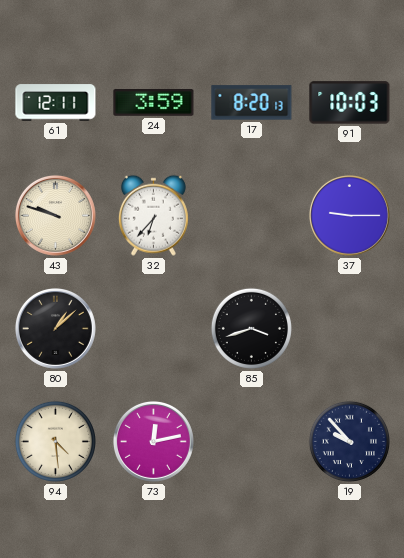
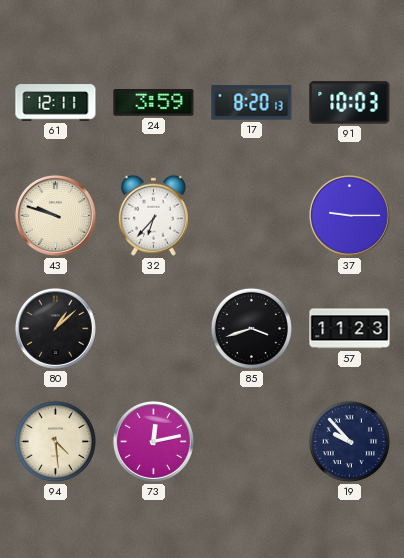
57: none -> 11:23
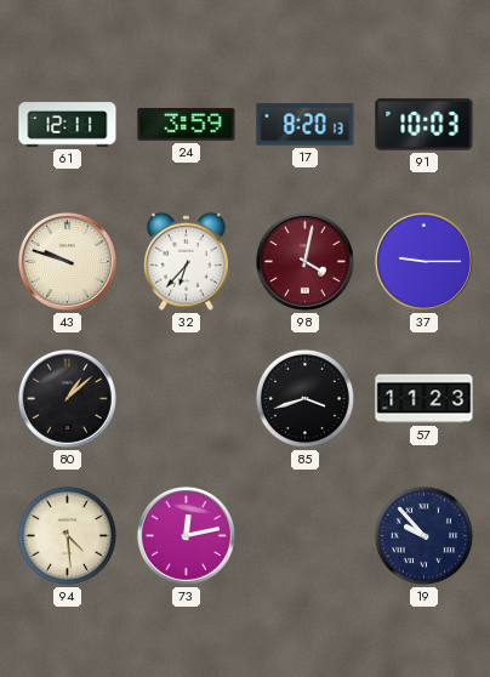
98: none -> 4:02
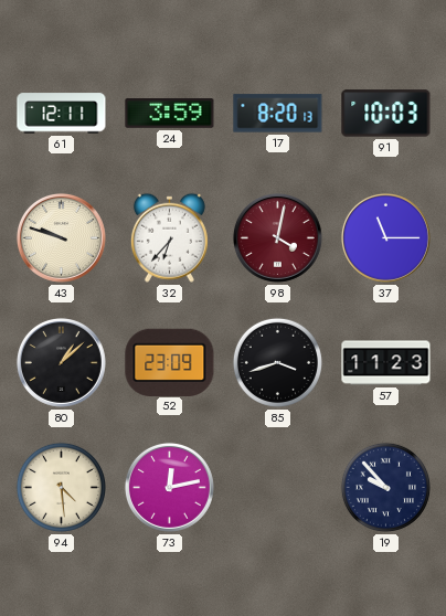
37: 9:15 -> 11:15
52: none -> 23:09
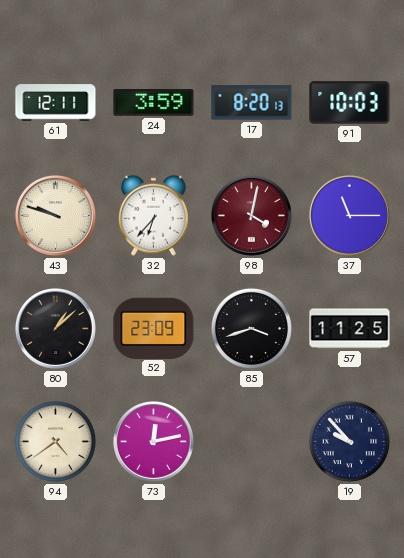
57: 11:23 -> 11:25
94: 4:29 -> 4:39
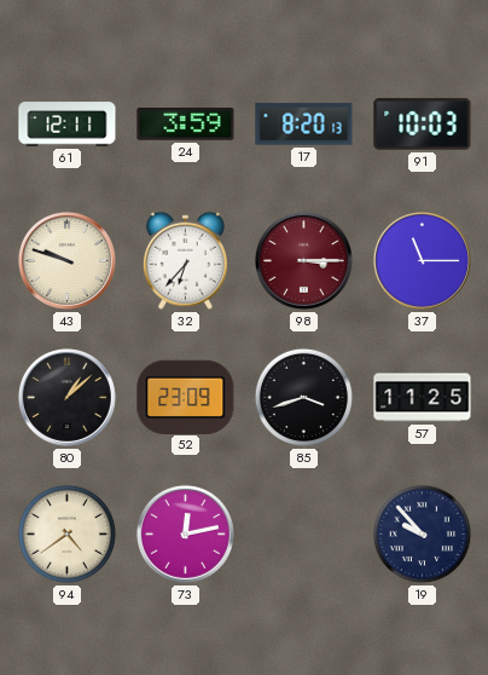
98: 4:02 -> 3:15
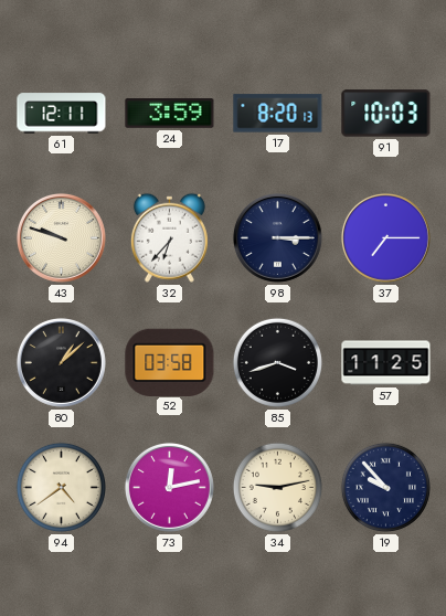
98 dial: burgundy -> navy
37: 11:15 -> 7:15
52: 23:09 -> 03:58
34: none -> 9:13
